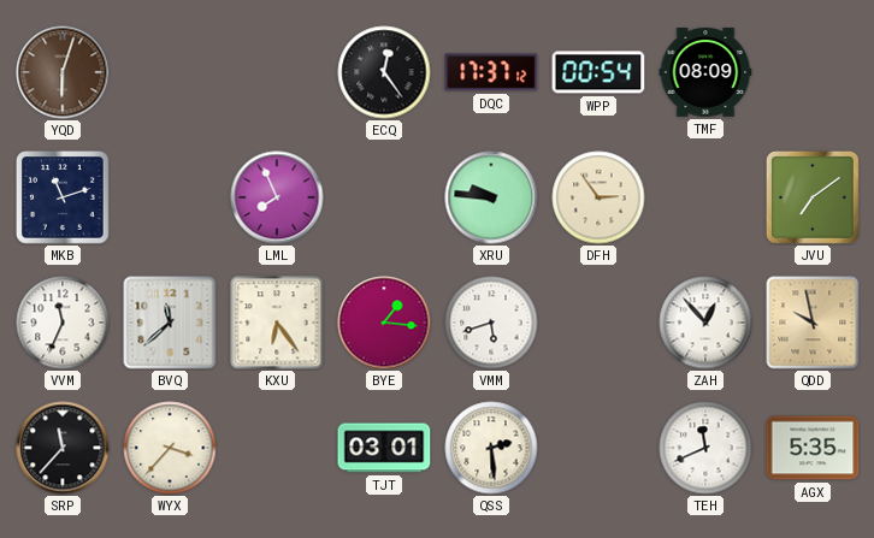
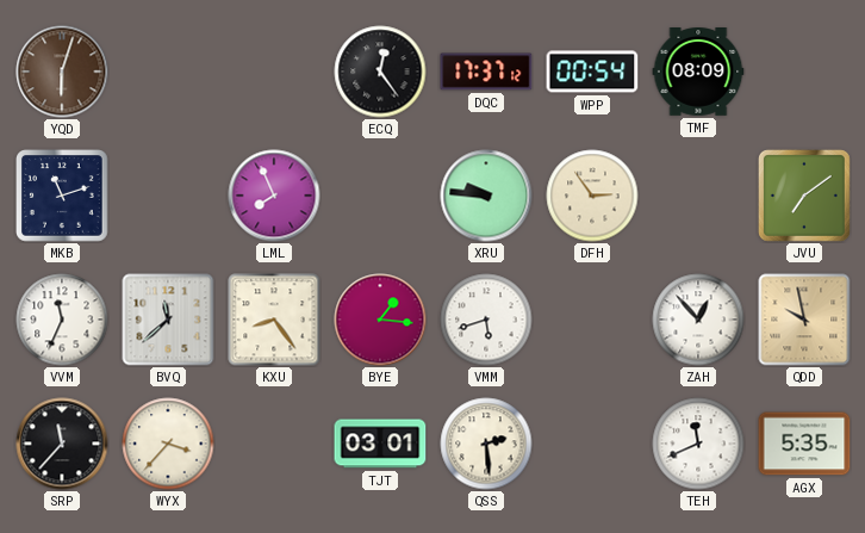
KXU: 6:24 -> 8:24
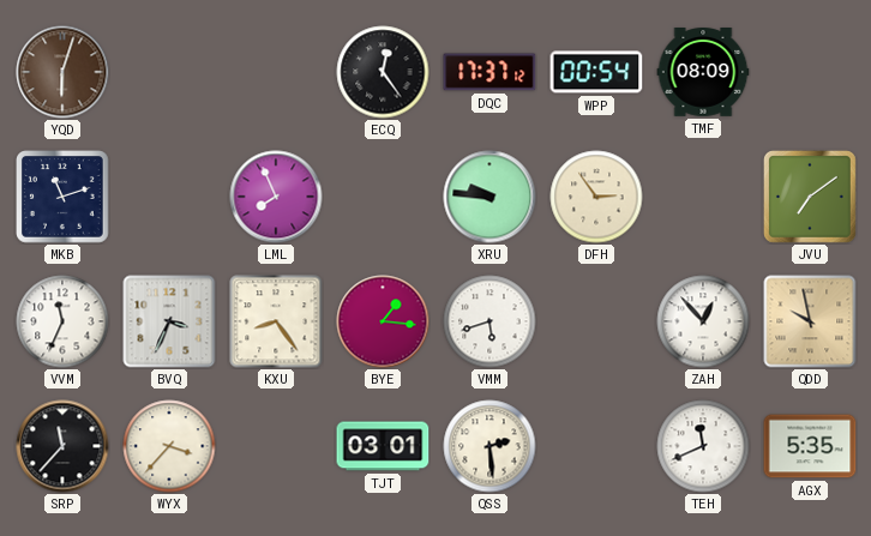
BVQ: 11:38 -> 3:34
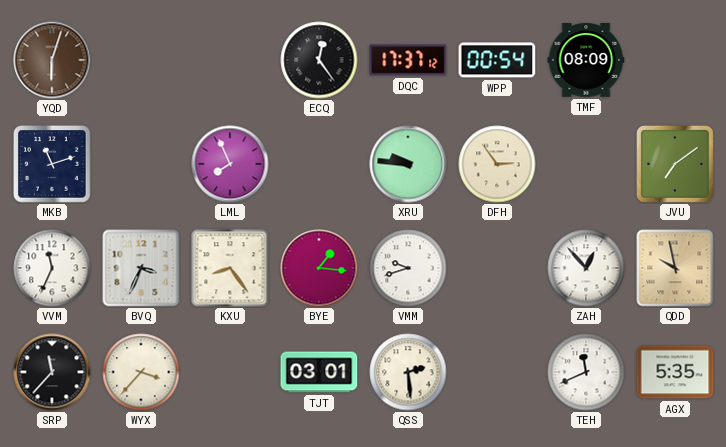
VMM: 5:42 -> 9:42
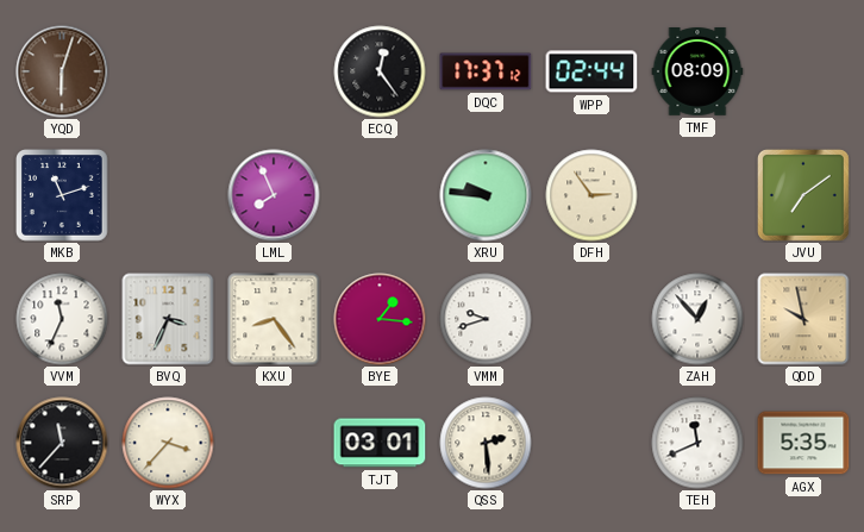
WPP: 00:54 -> 02:44
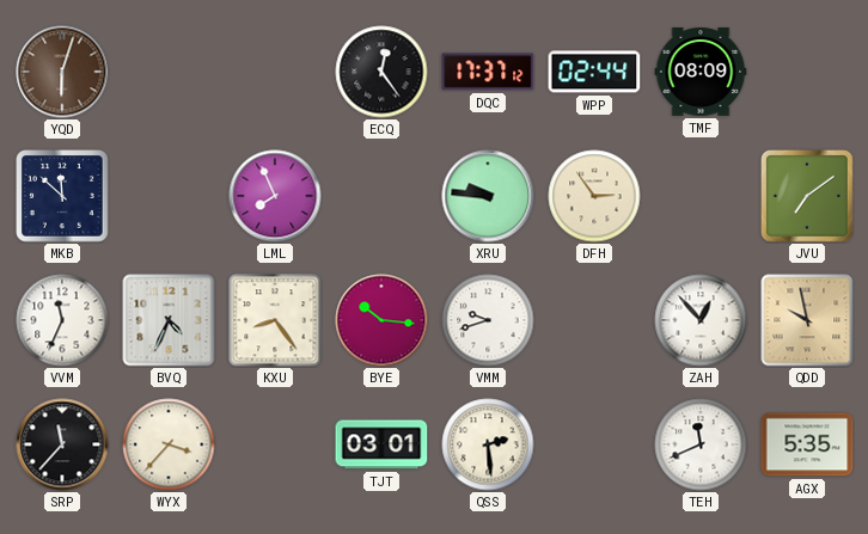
MKB: 11:12 -> 11:52
BVQ: 3:34 -> 4:34
BYE: 1:16 -> 10:16
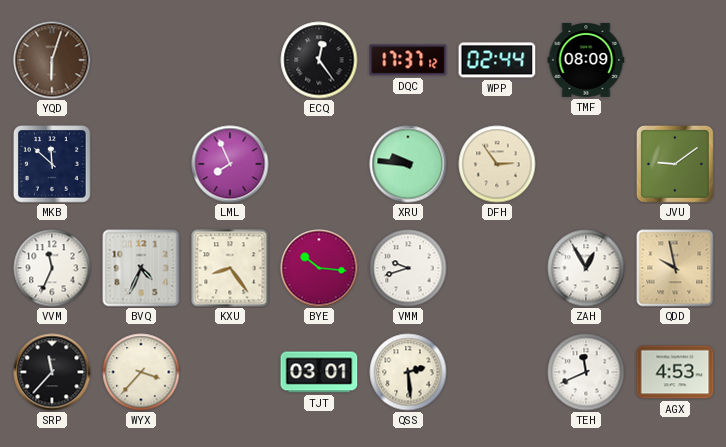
JVU: 7:09 -> 9:09
ZAH: 12:53 -> 12:55
AGX: 5:35 -> 4:53
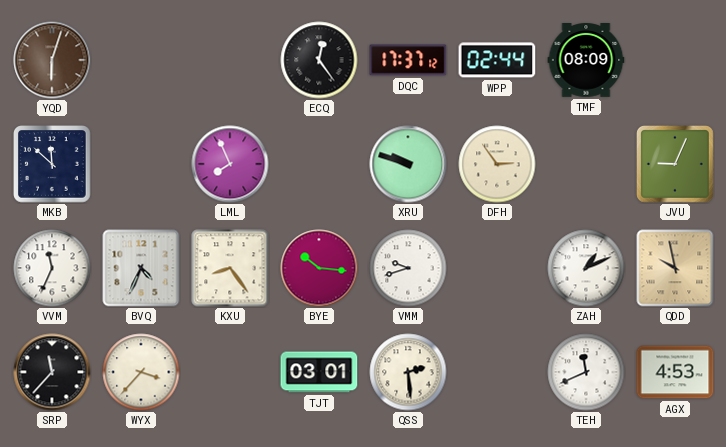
XRU: 9:46 -> 9:48
JVU: 9:09 -> 9:04
ZAH: 12:55 -> 1:11
